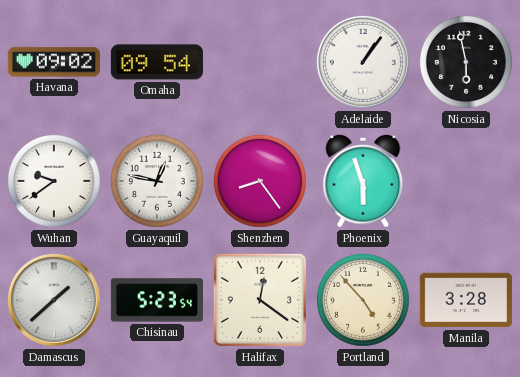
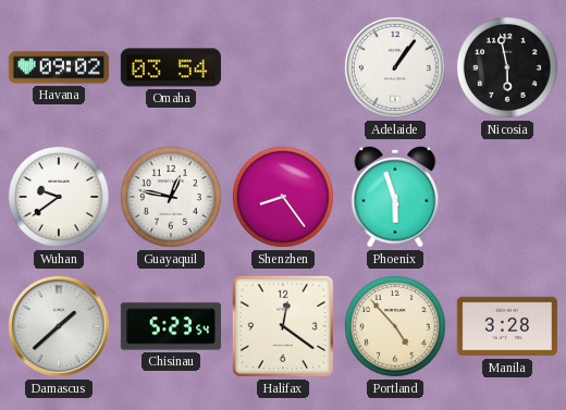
Omaha: 09:54 -> 03:54
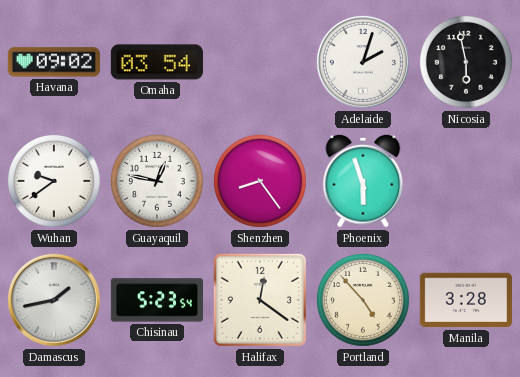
Adelaide: 1:06 -> 2:03
Damascus: 1:38 -> 1:43
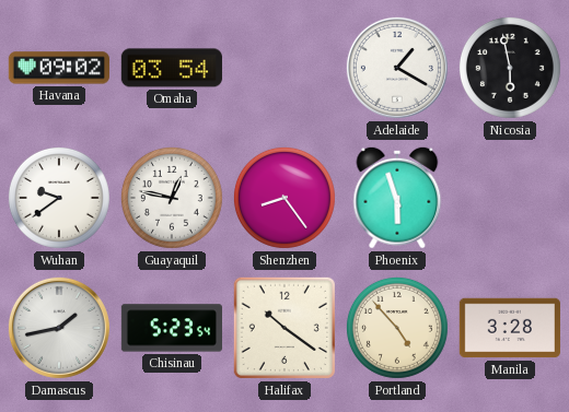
Adelaide: 2:03 -> 1:20
Halifax: 12:21 -> 10:21
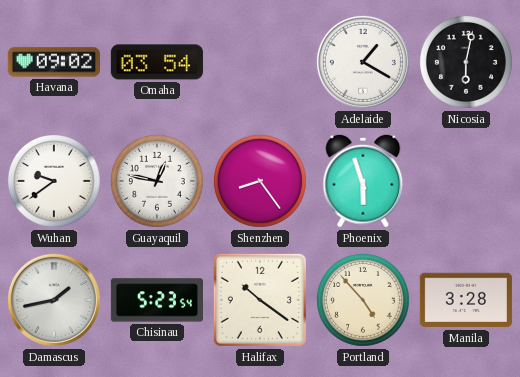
Nicosia: 5:58 -> 6:02
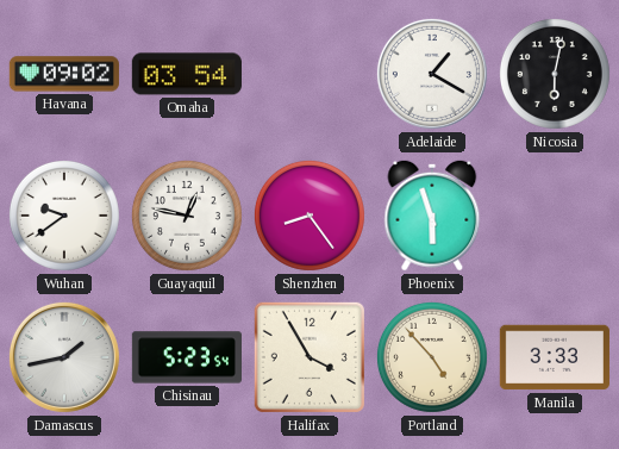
Halifax: 10:21 -> 3:55
Manila: 3:28 -> 3:33
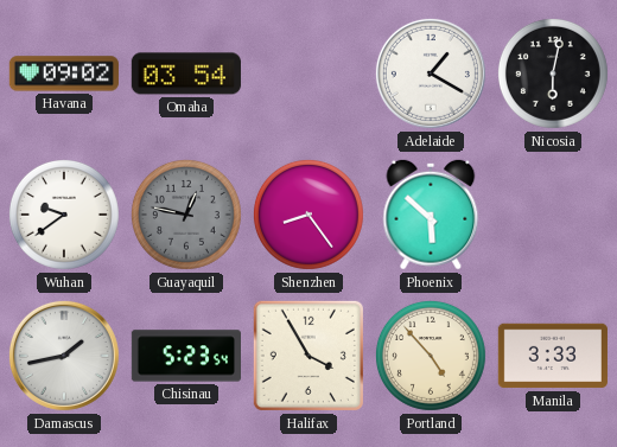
Guayaquil dial: white -> grey
Phoenix: 5:57 -> 5:52
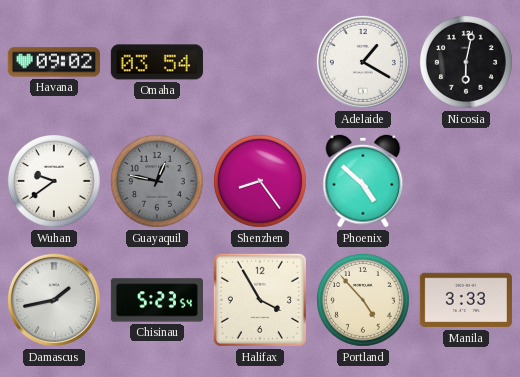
Phoenix: 5:52 -> 4:52
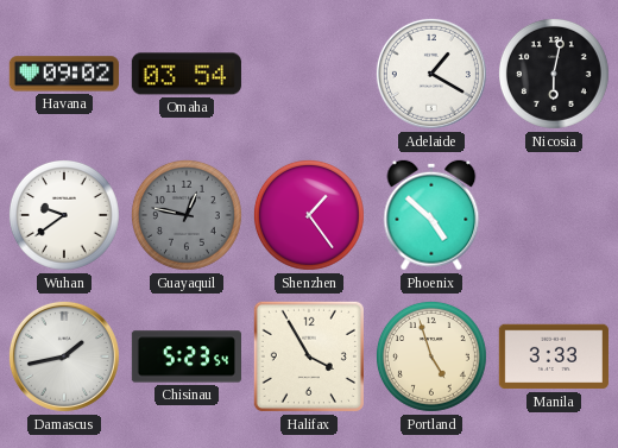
Shenzhen: 8:24 -> 1:24
Portland: 4:53 -> 4:57
